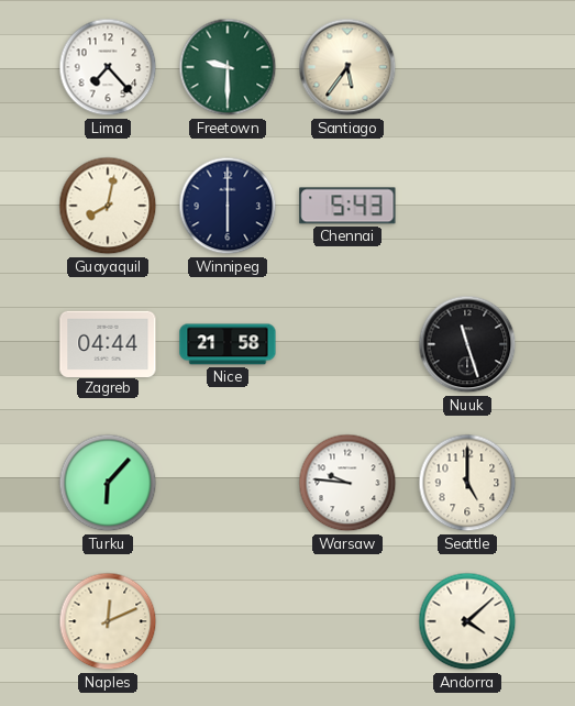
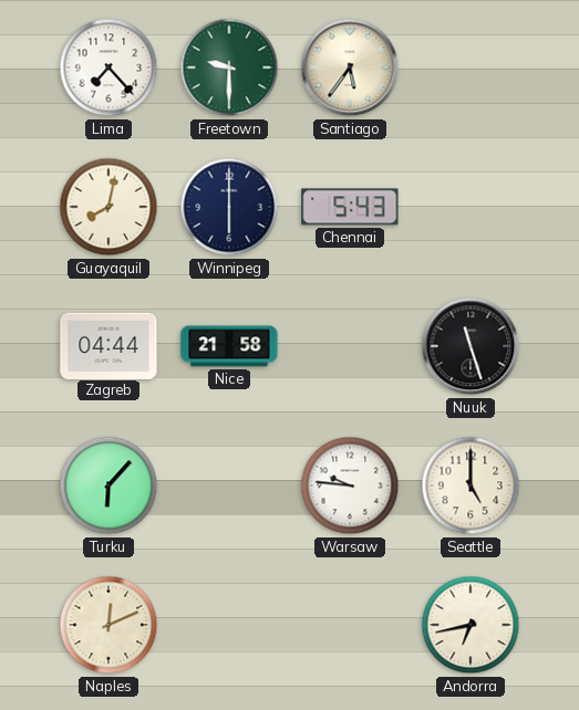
Andorra: 4:08 -> 6:43
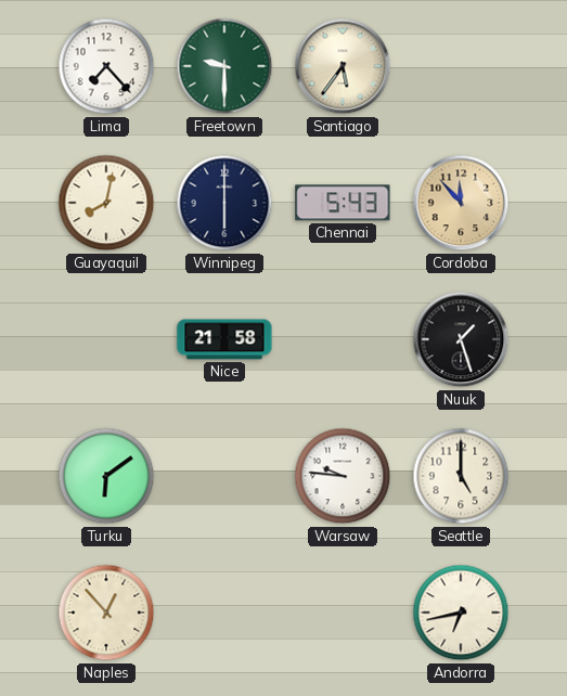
Cordoba: none -> 11:53
Zagreb: 04:44 -> none
Nuuk: 11:27 -> 1:27
Turku: 6:07 -> 6:09
Naples: 12:11 -> 12:53
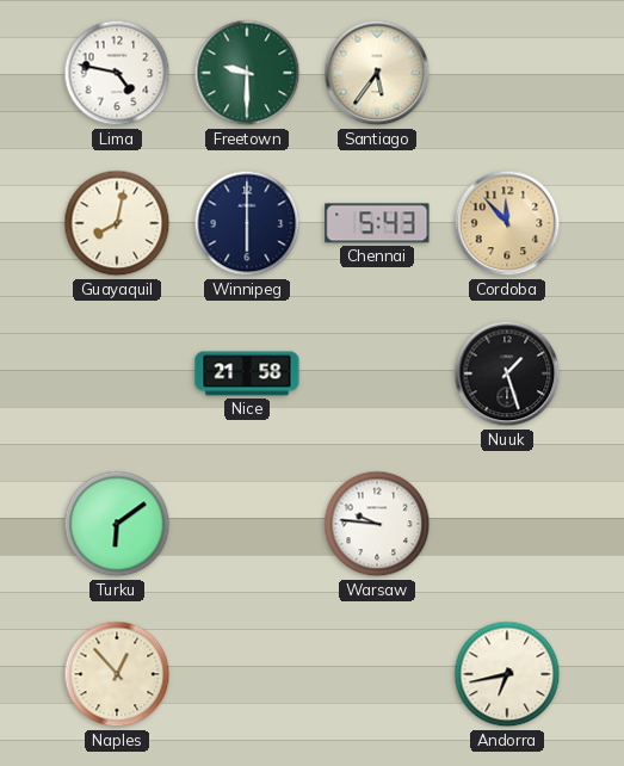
Lima: 7:23 -> 4:47
Seattle: 5:00 -> none
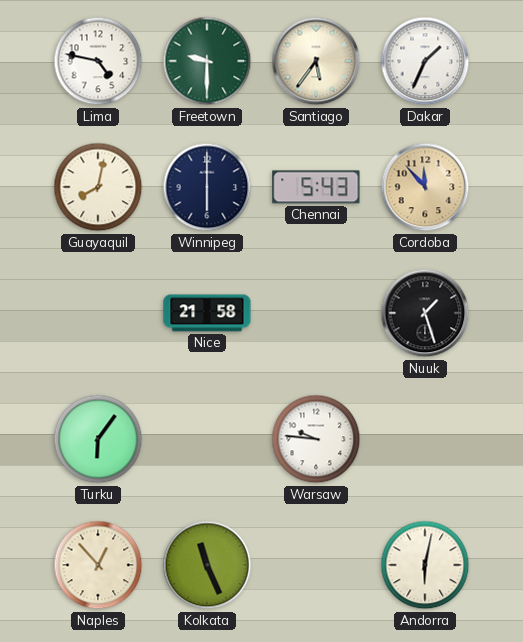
Dakar: none -> 1:34
Turku: 6:09 -> 6:06
Kolkata: none -> 11:26
Andorra: 6:43 -> 6:02
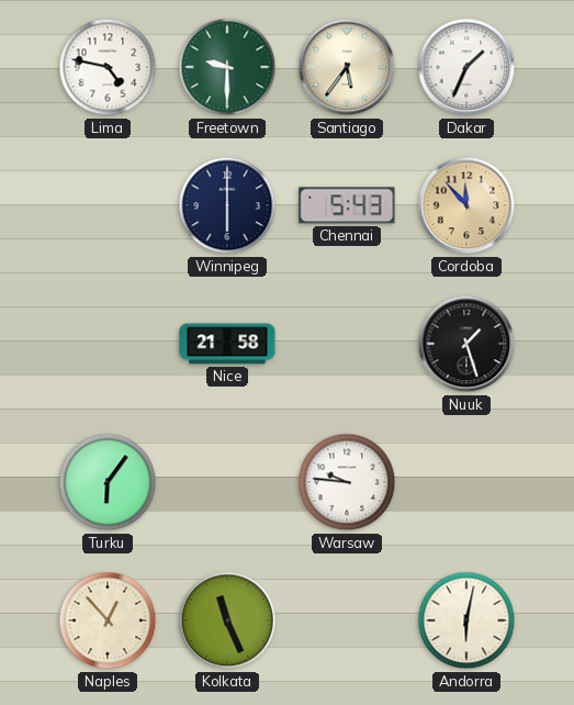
Guayaquil: 8:02 -> none
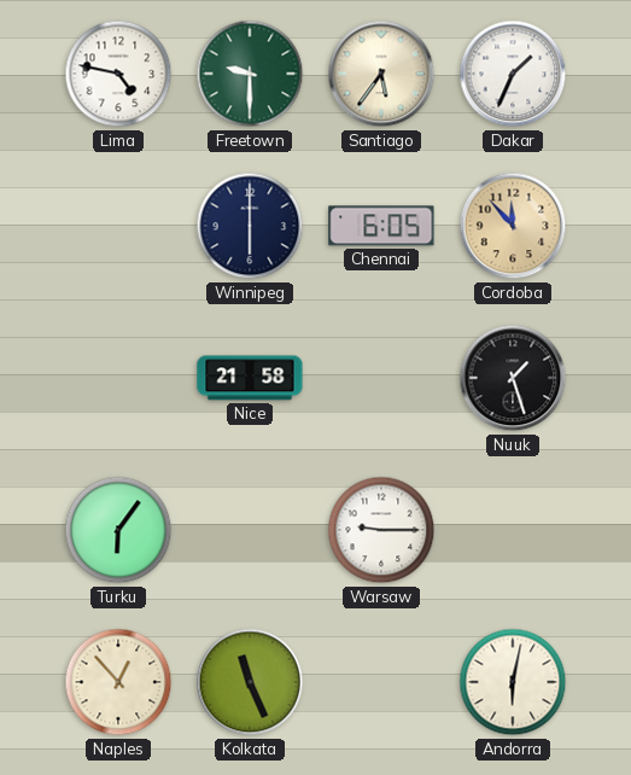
Chennai: 5:43 -> 6:05
Warsaw: 9:46 -> 9:15
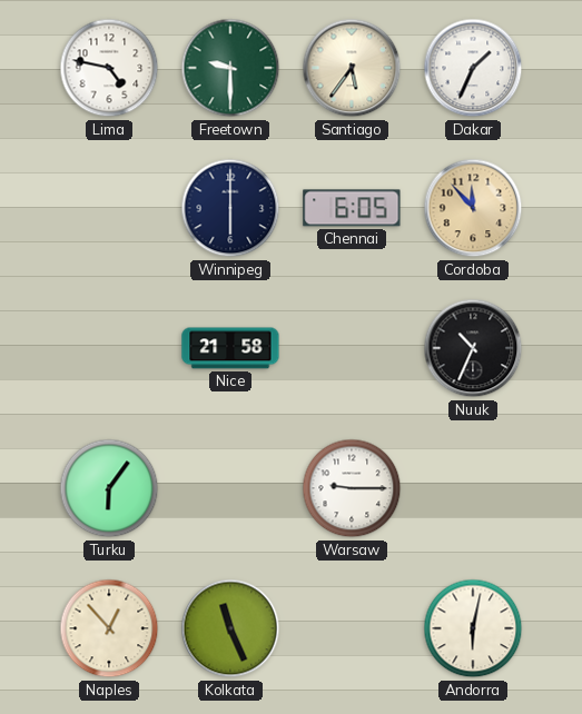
Nuuk: 1:27 -> 10:34
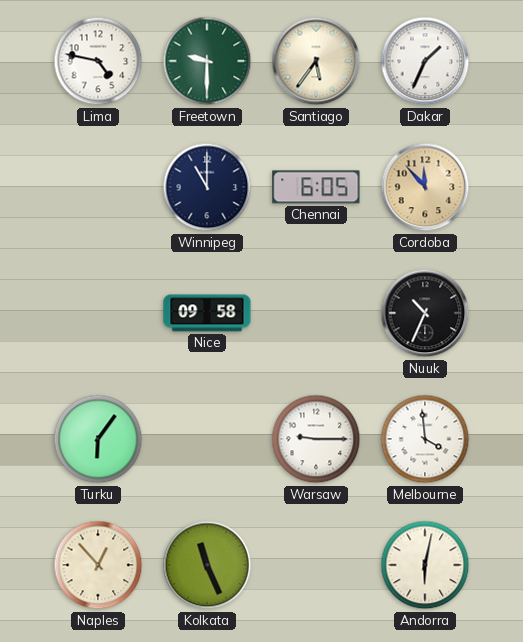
Winnipeg: 6:00 -> 11:00
Nice: 21:58 -> 09:58
Melbourne: none -> 3:59
